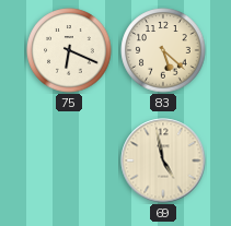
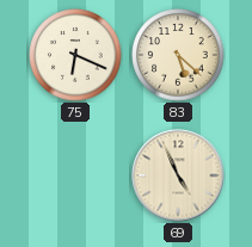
69: 4:58 -> 4:56
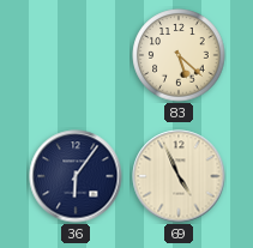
75: 6:19 -> none
36: none -> 6:06
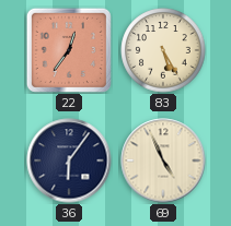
22: none -> 12:36
83: 5:22 -> 5:25
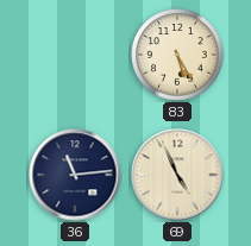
22: 12:36 -> none
36: 6:06 -> 11:14
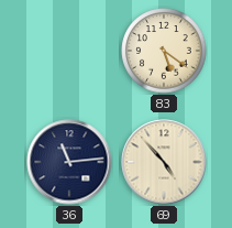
83: 5:25 -> 5:21
69: 4:56 -> 4:53
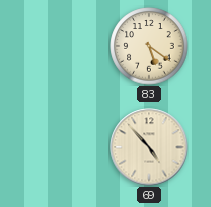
36: 11:14 -> none
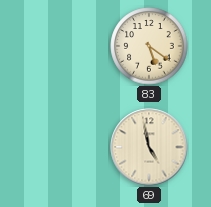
69: 4:53 -> 4:58
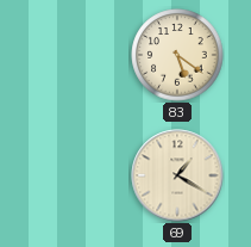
69: 4:58 -> 1:20
